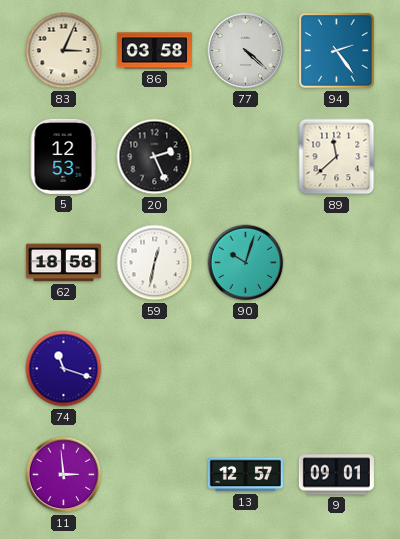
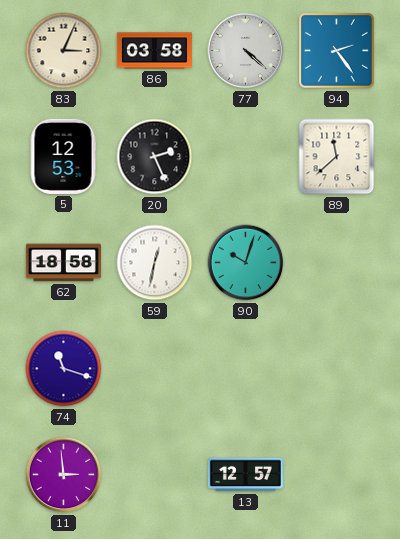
9: 09:01 -> none
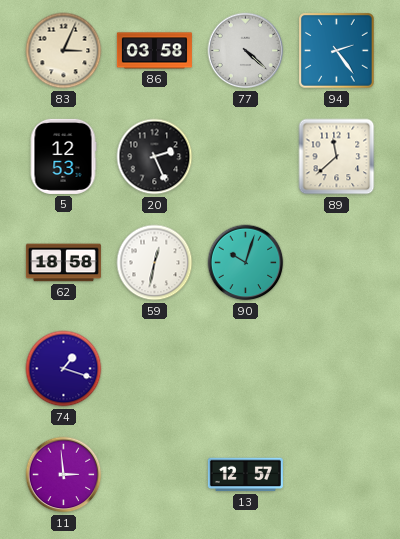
74: 11:18 -> 1:18
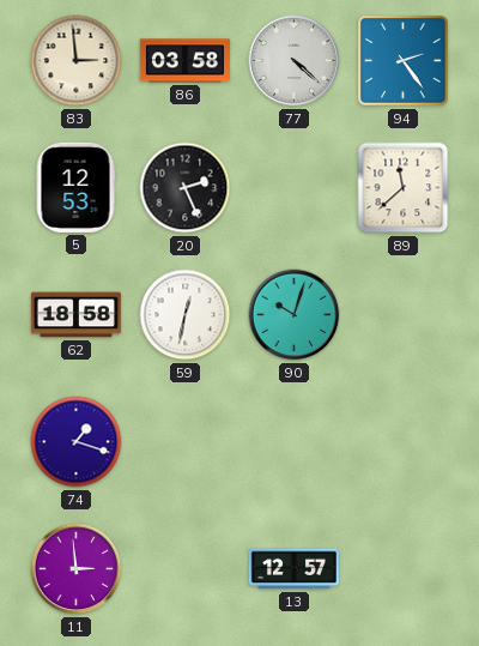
83: 3:04 -> 2:59
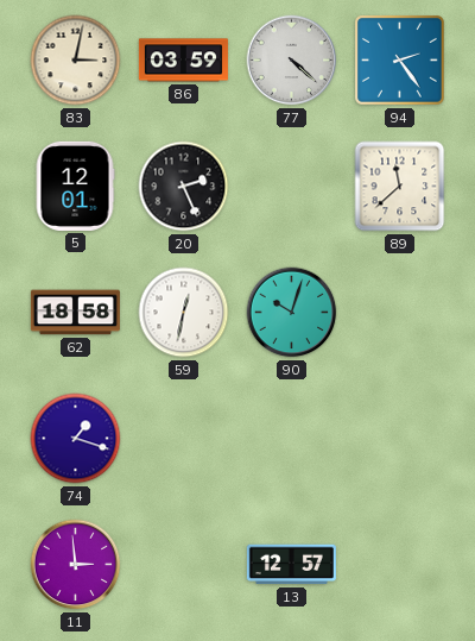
83: 2:59 -> 3:02
86: 03:58 -> 03:59
5: 12:53 -> 12:01
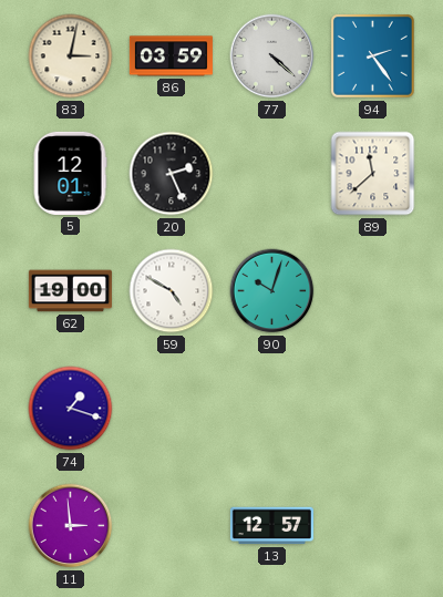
62: 18:58 -> 19:00
59: 12:32 -> 4:50
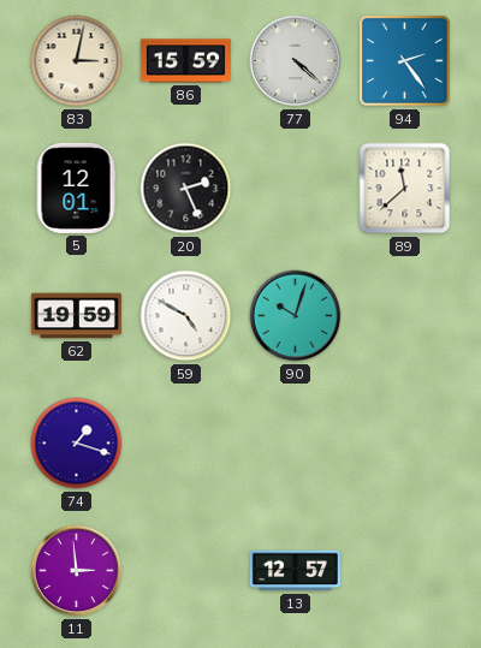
86: 03:59 -> 15:59
62: 19:00 -> 19:59
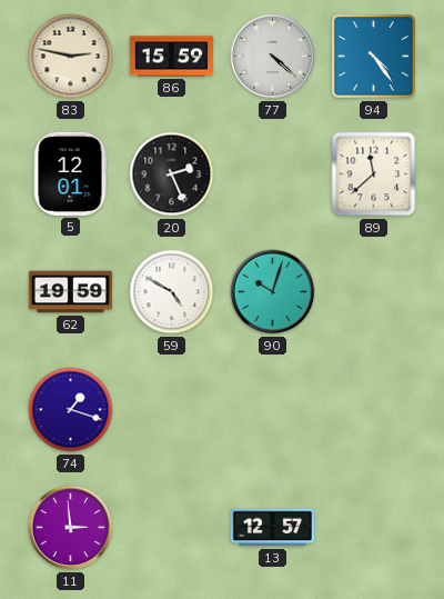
83: 3:02 -> 2:47
94: 2:24 -> 4:24
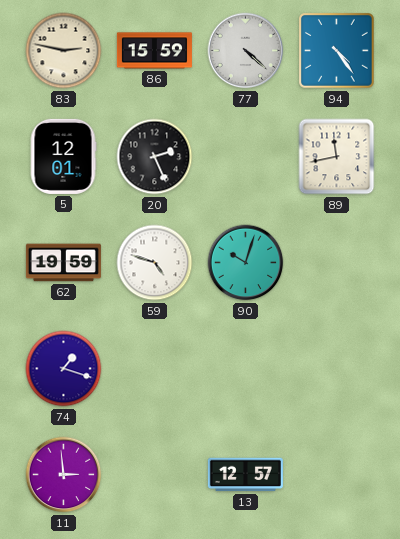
89: 11:38 -> 11:43
59: 4:50 -> 4:48
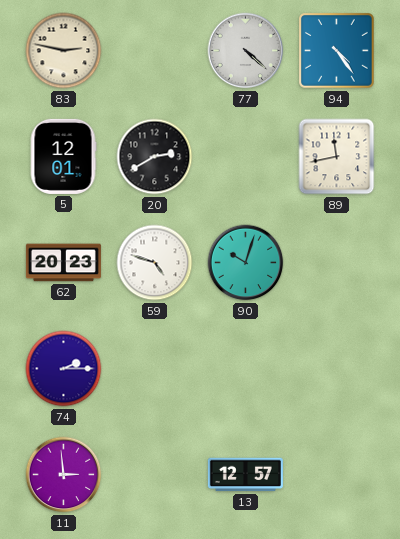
86: 15:59 -> none
20: 2:26 -> 2:40
62: 19:59 -> 20:23
74: 1:18 -> 2:15
